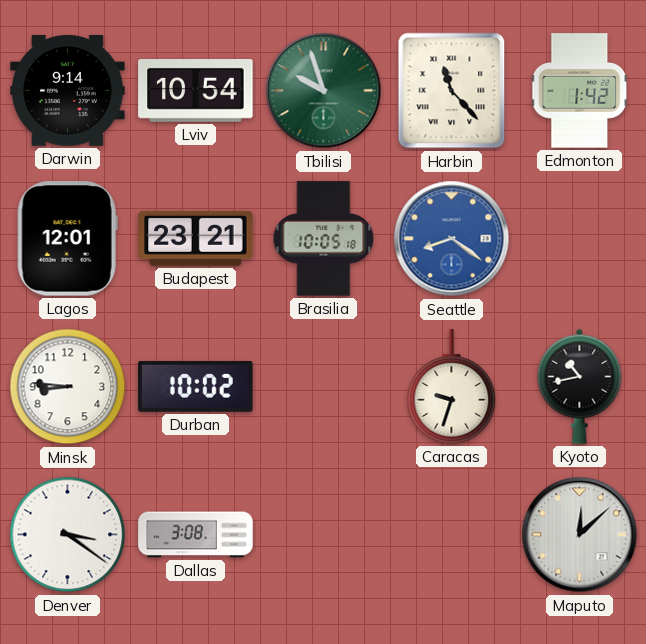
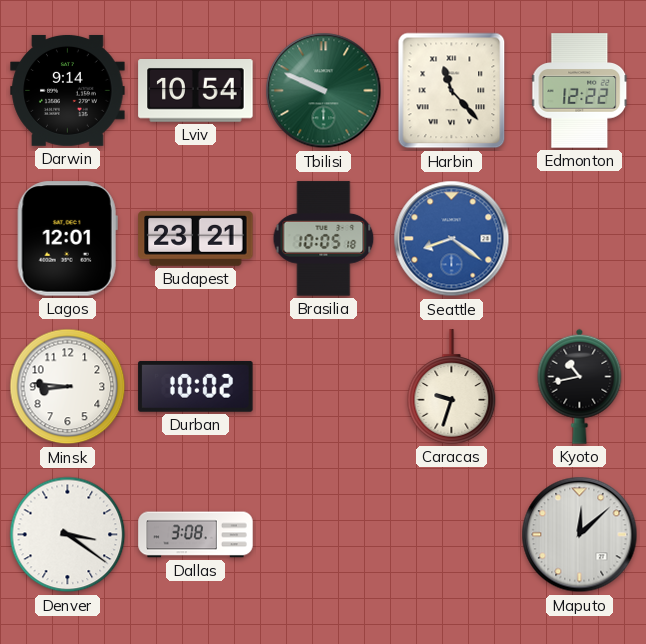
Tbilisi: 9:57 -> 9:49
Edmonton: 1:42 -> 12:22
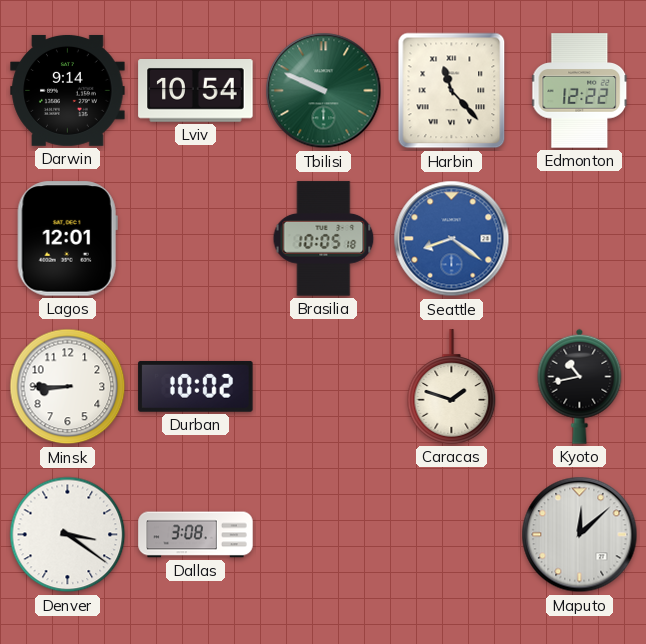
Budapest: 23:21 -> none
Minsk: 8:46 -> 8:45
Caracas: 9:33 -> 1:48
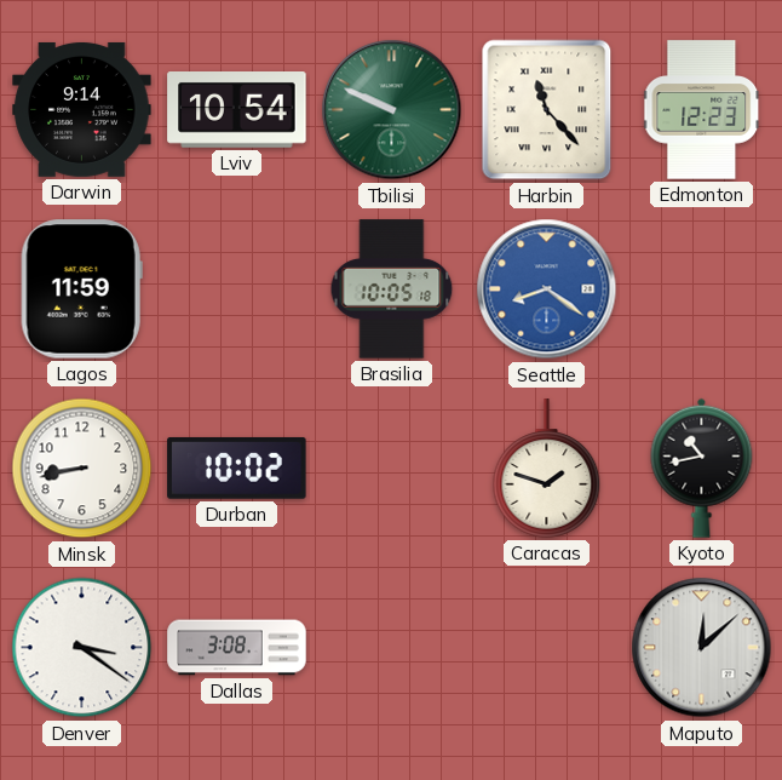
Edmonton: 12:22 -> 12:23
Lagos: 12:01 -> 11:59
Minsk: 8:45 -> 8:43
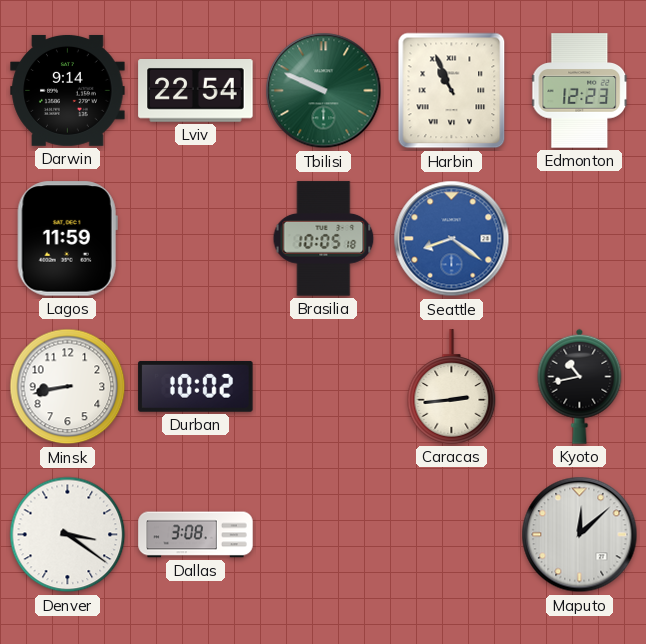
Lviv: 10:54 -> 22:54
Harbin: 11:23 -> 10:56
Caracas: 1:48 -> 2:44
